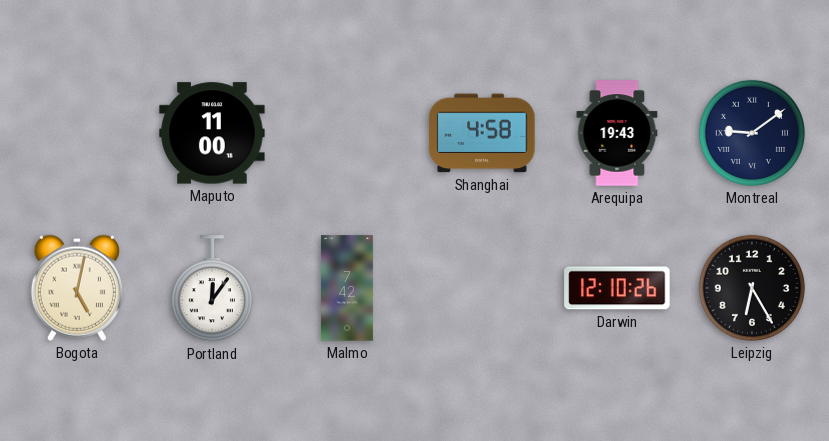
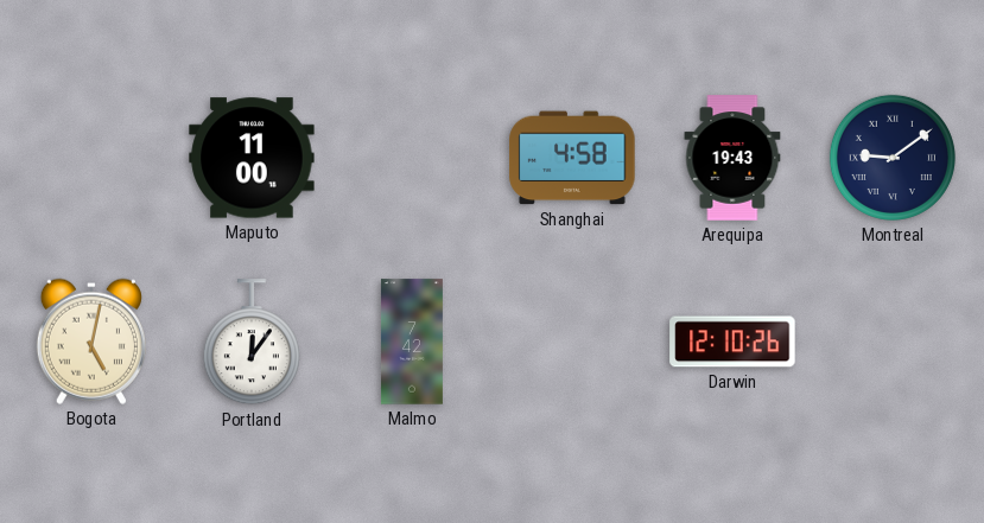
Leipzig: 6:25 -> none
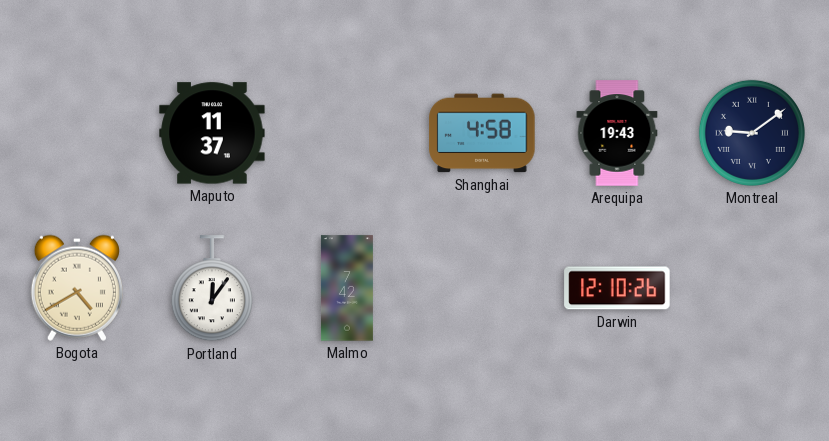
Maputo: 11:00 -> 11:37
Bogota: 5:02 -> 4:40
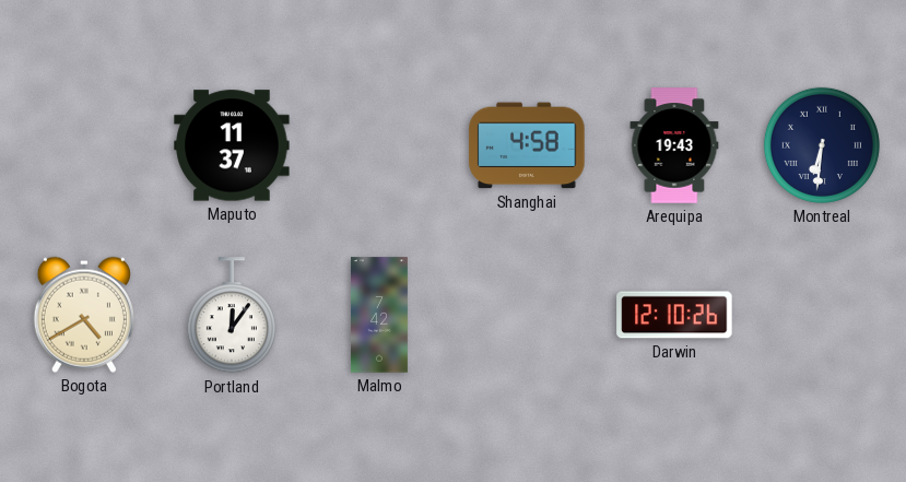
Montreal: 9:09 -> 6:31
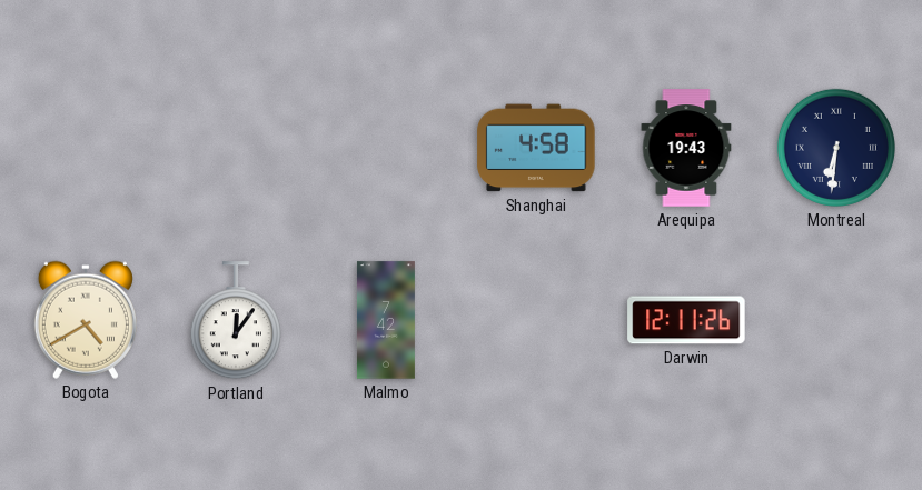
Maputo: 11:37 -> none
Darwin: 12:10 -> 12:11
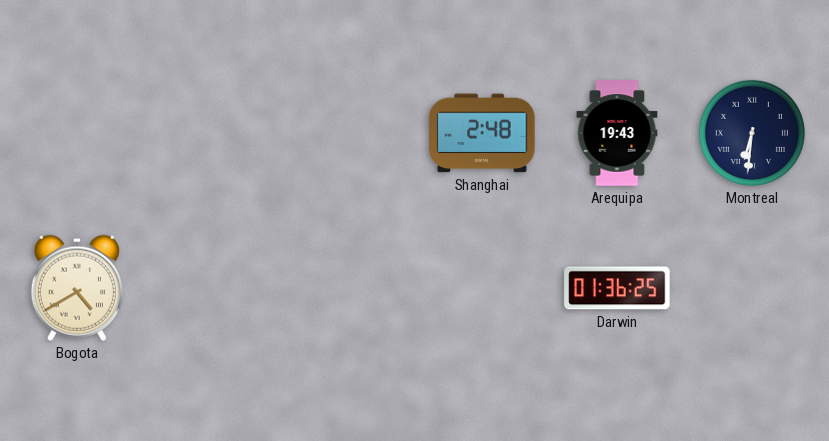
Shanghai: 4:58 -> 2:48
Portland: 12:06 -> none
Malmo: 7:42 -> none
Darwin: 12:11 -> 01:36
